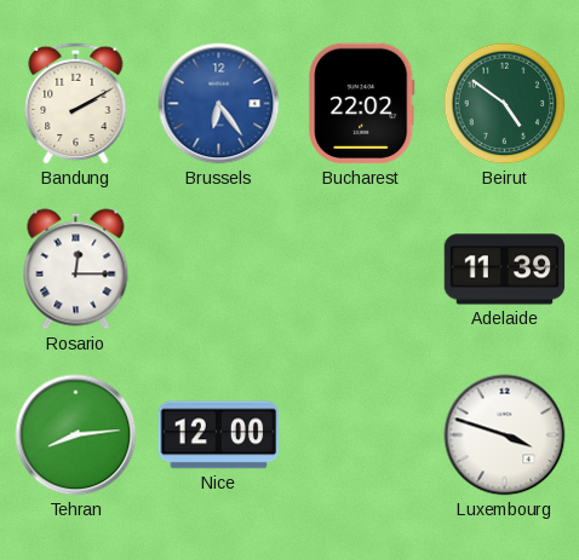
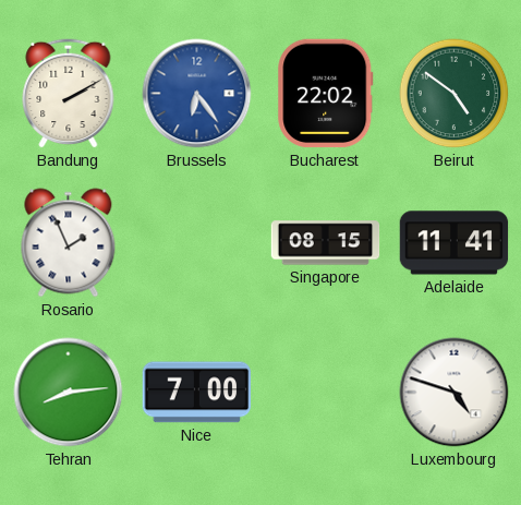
Rosario: 12:15 -> 1:56
Singapore: none -> 08:15
Adelaide: 11:39 -> 11:41
Nice: 12:00 -> 7:00
Luxembourg: 3:48 -> 4:48
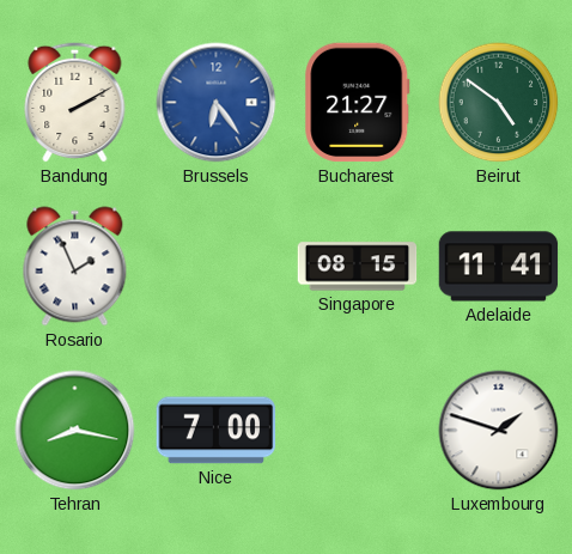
Bucharest: 22:02 -> 21:27
Tehran: 8:14 -> 8:17
Luxembourg: 4:48 -> 1:48
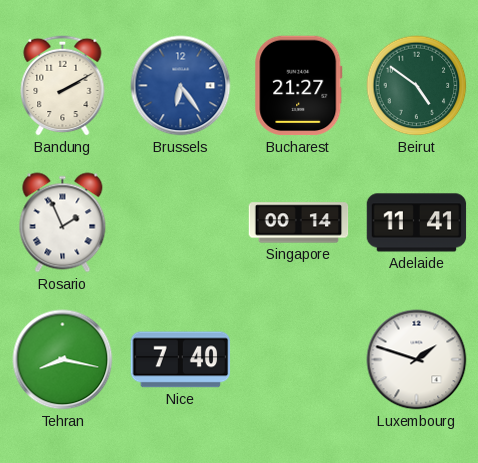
Singapore: 08:15 -> 00:14
Nice: 7:00 -> 7:40
